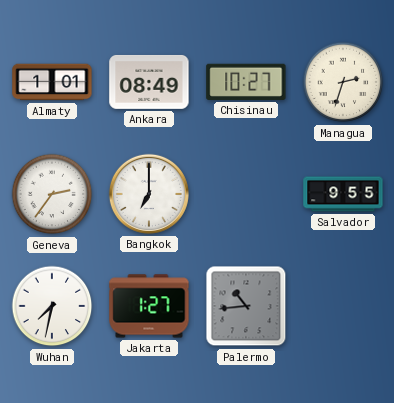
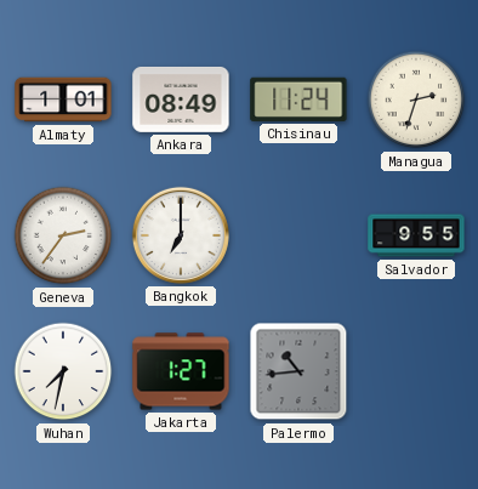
Chisinau: 10:27 -> 11:24
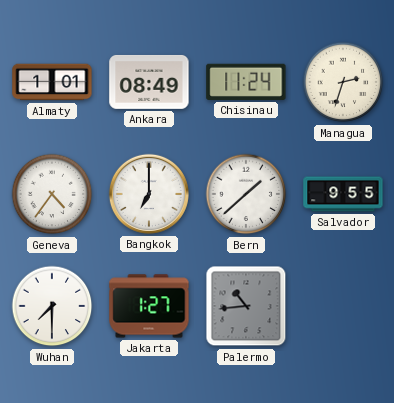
Geneva: 2:36 -> 4:36
Bern: none -> 1:38
Wuhan: 7:32 -> 7:30
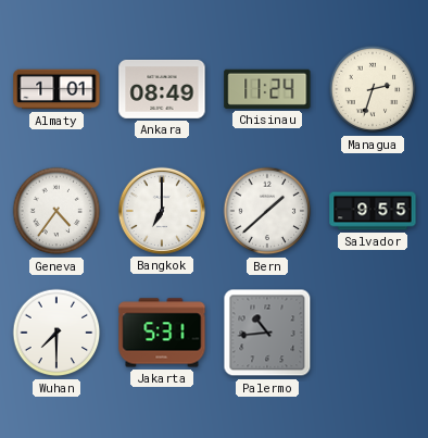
Jakarta: 1:27 -> 5:31
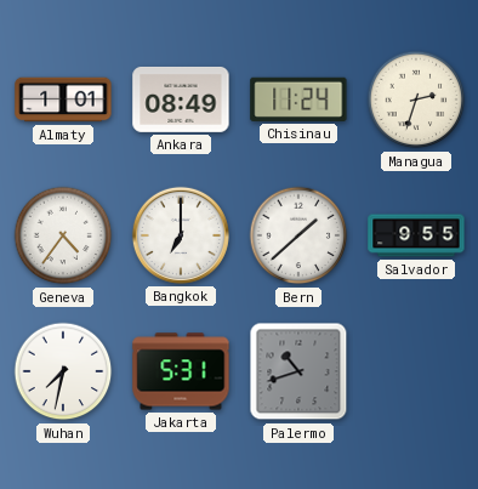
Wuhan: 7:30 -> 7:32
Palermo: 10:44 -> 10:42
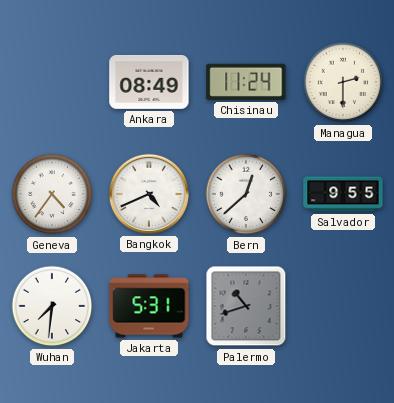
Almaty: 1:01 -> none
Managua: 2:33 -> 2:30
Bangkok: 7:00 -> 4:41
Bern: 1:38 -> 12:38
Wuhan: 7:32 -> 7:31
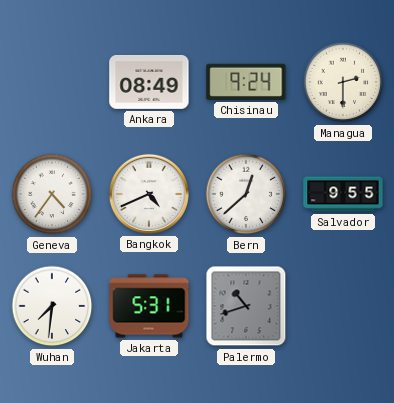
Chisinau: 11:24 -> 9:24
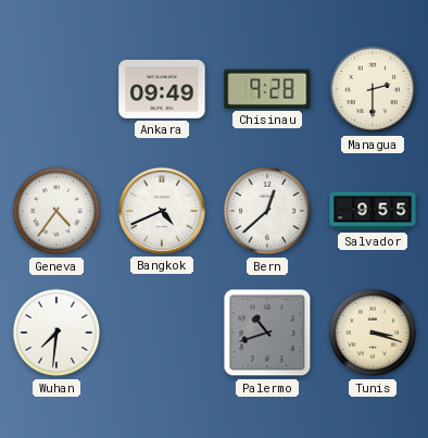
Ankara: 08:49 -> 09:49
Chisinau: 9:24 -> 9:28
Jakarta: 5:31 -> none
Tunis: none -> 3:18
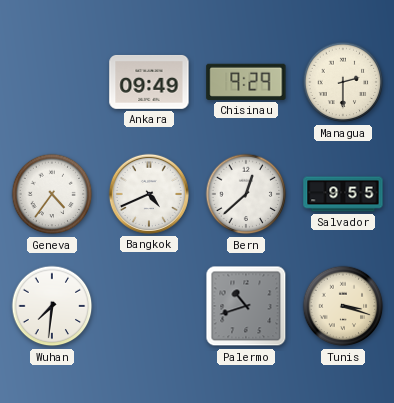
Chisinau: 9:28 -> 9:29
